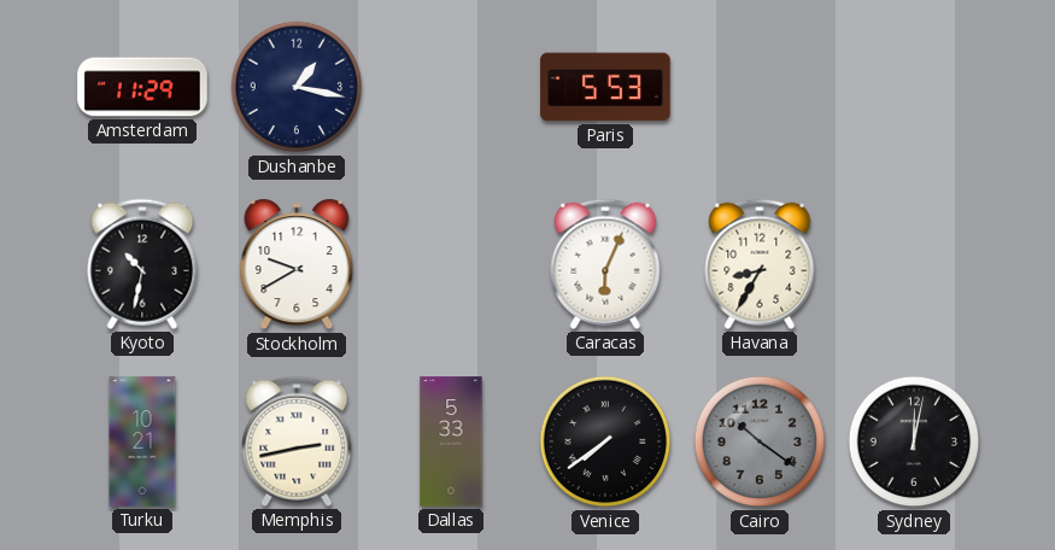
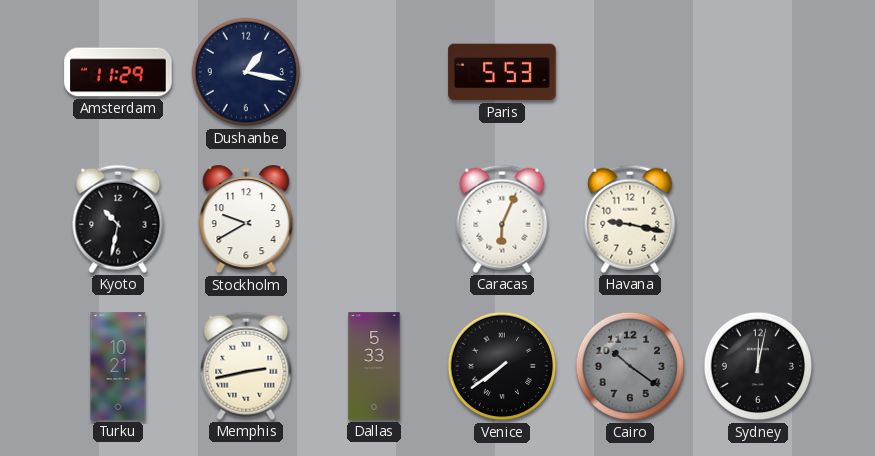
Havana: 8:35 -> 9:17
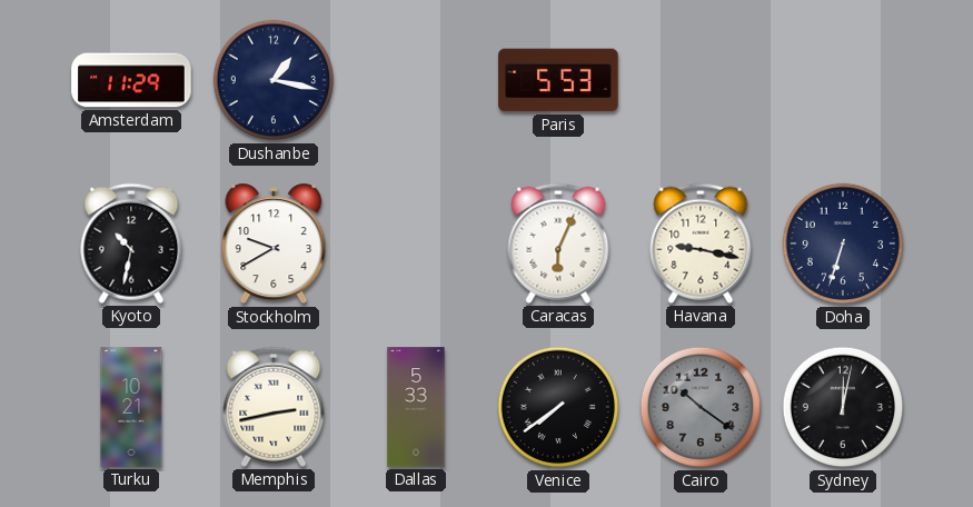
Doha: none -> 6:33
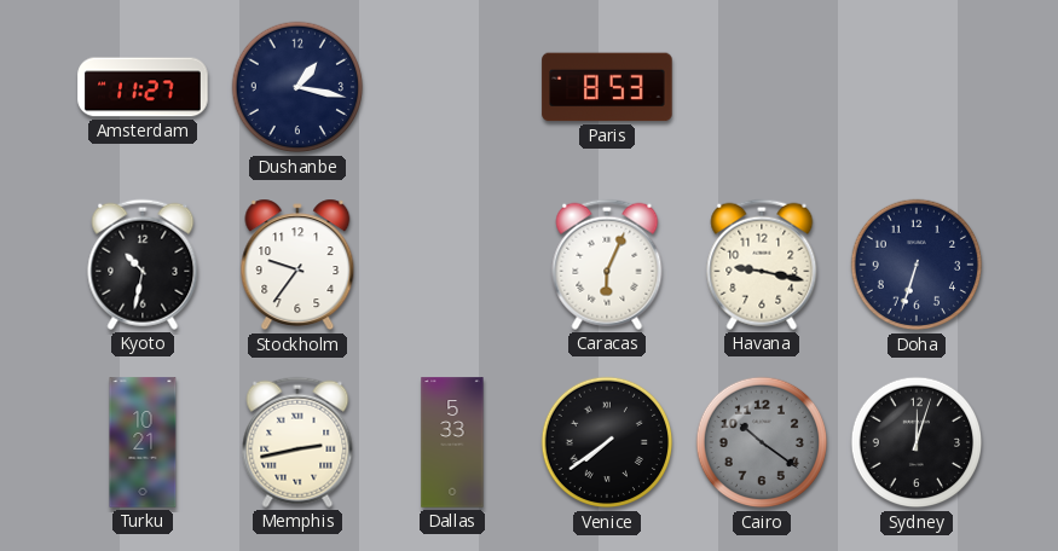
Amsterdam: 11:29 -> 11:27
Paris: 5:53 -> 8:53
Stockholm: 9:40 -> 9:36
Sydney: 12:02 -> 12:03
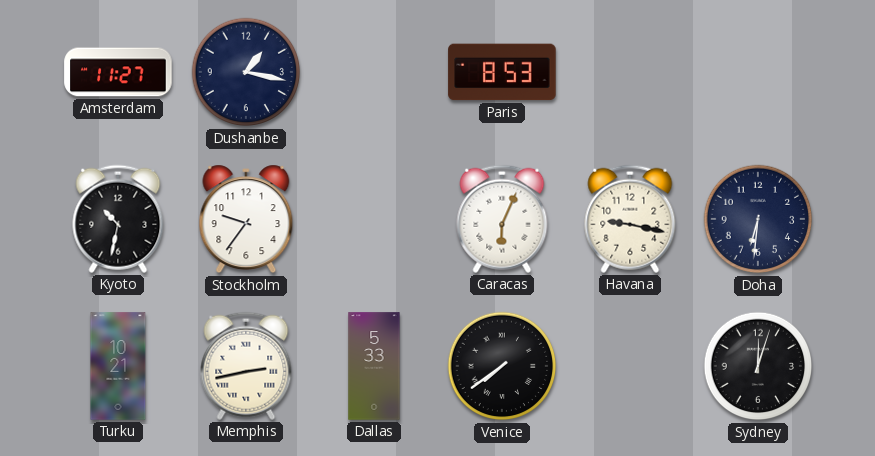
Doha: 6:33 -> 6:31
Cairo: 10:21 -> none
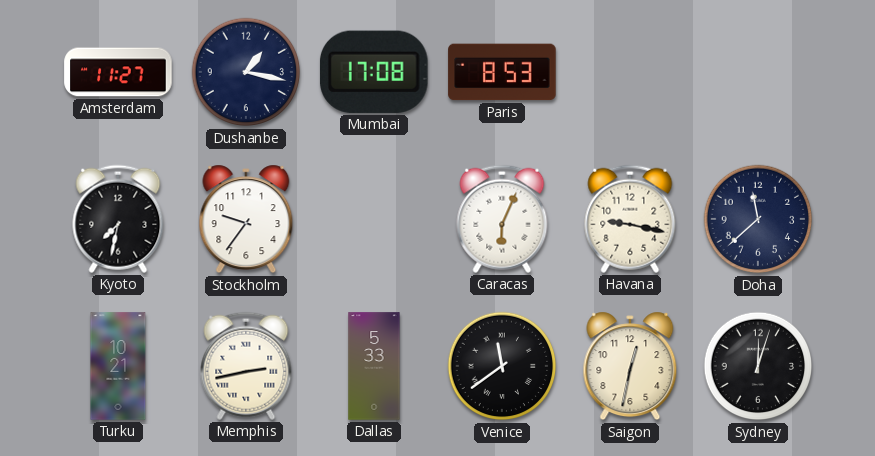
Mumbai: none -> 17:08
Kyoto: 10:32 -> 7:32
Doha: 6:31 -> 11:38
Venice: 7:39 -> 11:39
Saigon: none -> 12:32
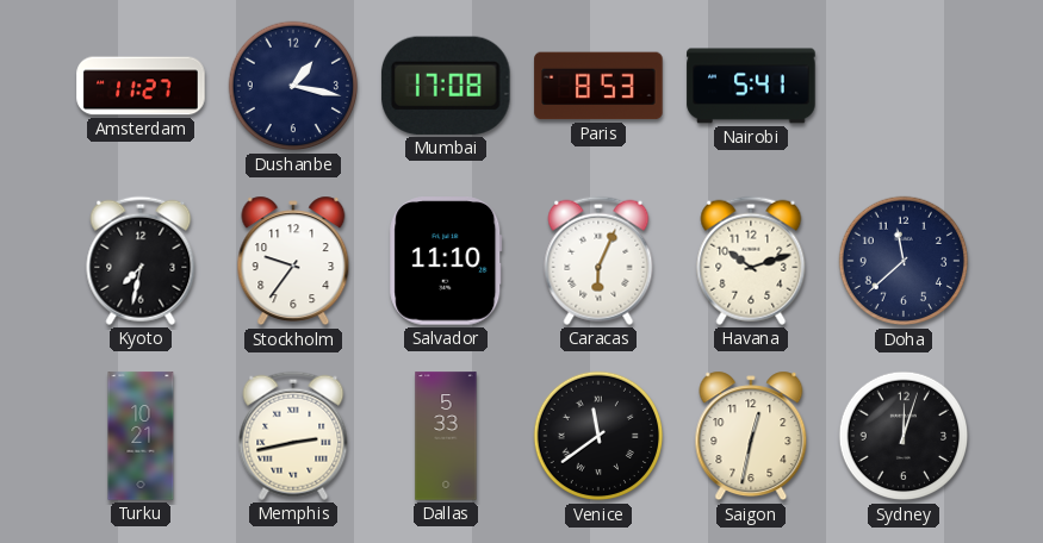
Nairobi: none -> 5:41
Salvador: none -> 11:10
Havana: 9:17 -> 10:12
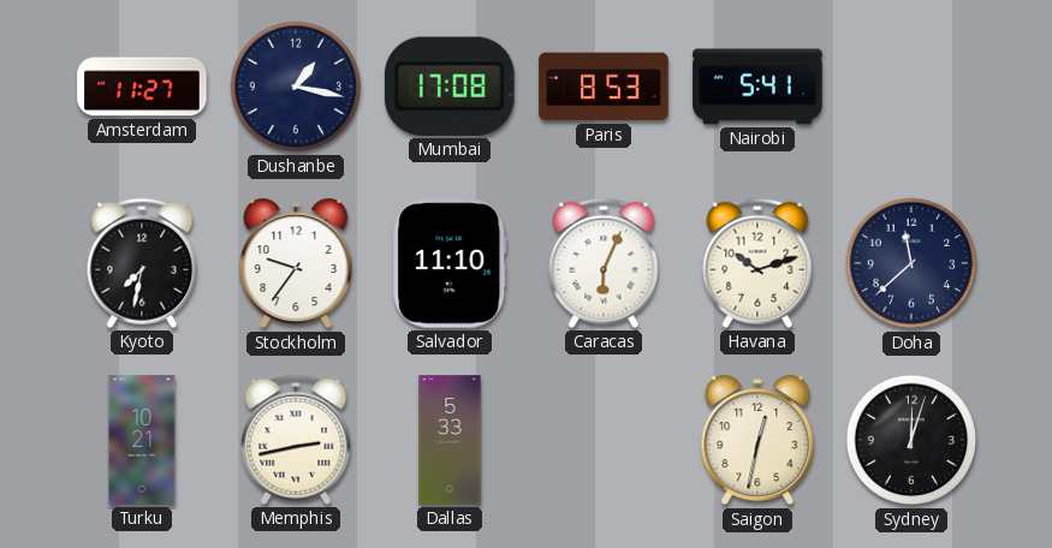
Venice: 11:39 -> none
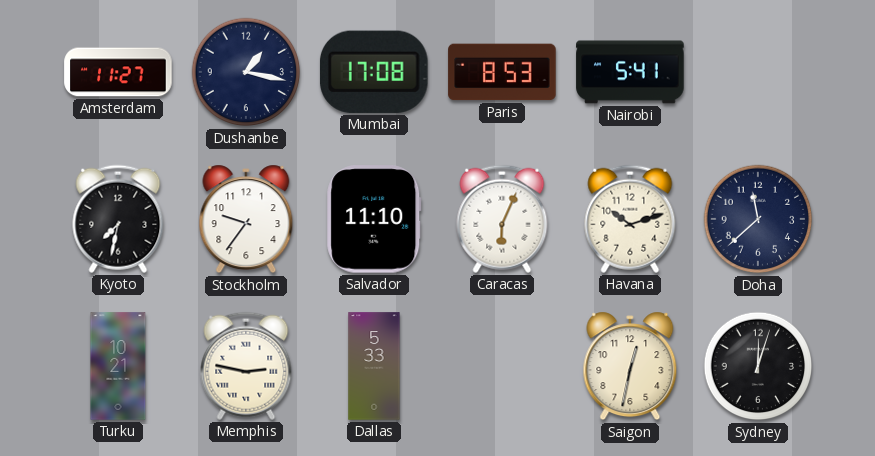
Memphis: 2:43 -> 2:47
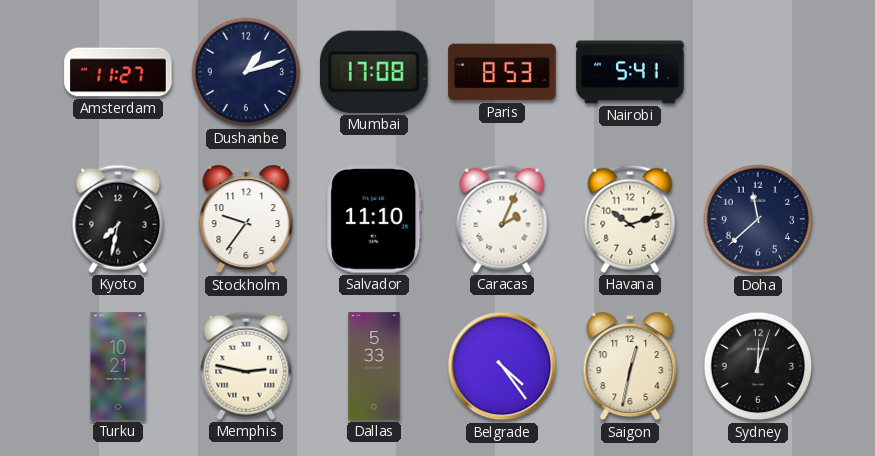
Dushanbe: 1:17 -> 1:12
Caracas: 6:04 -> 2:04
Belgrade: none -> 4:24
